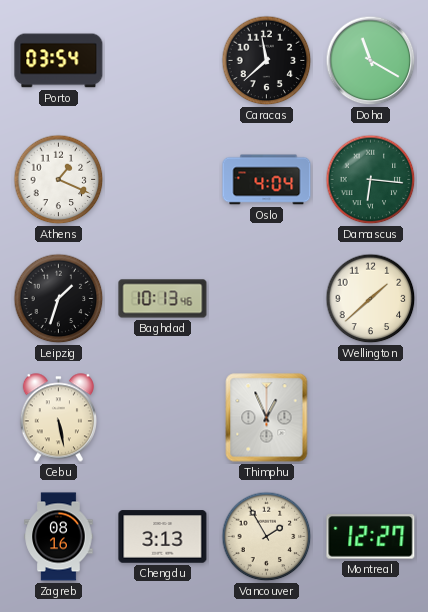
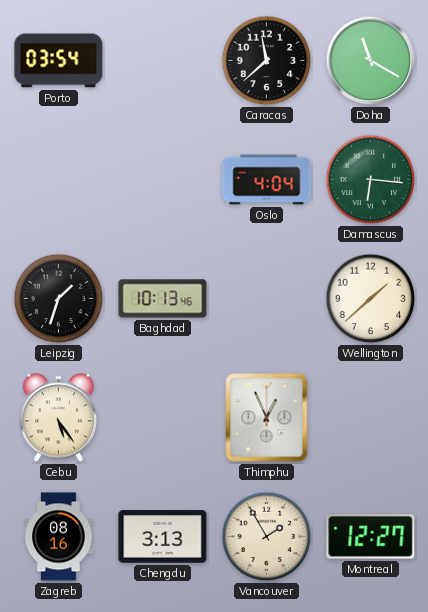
Athens: 1:19 -> none
Cebu: 5:28 -> 5:24
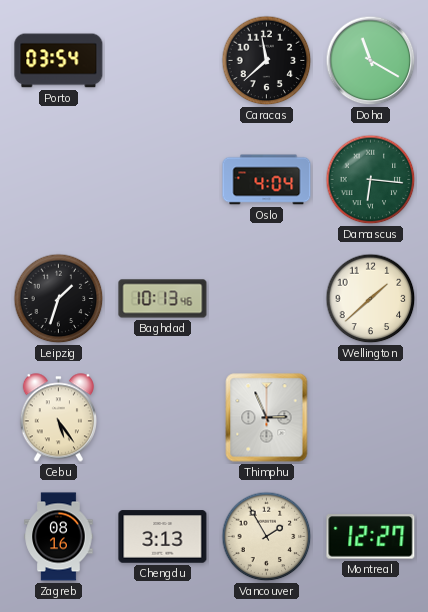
Thimphu: 12:56 -> 2:56
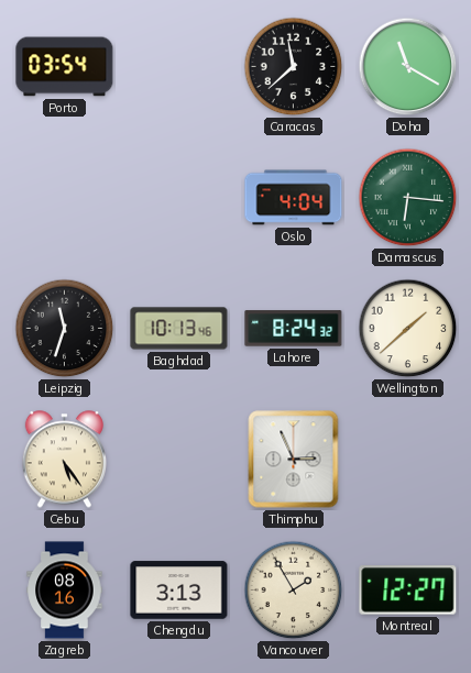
Leipzig: 1:33 -> 11:33
Lahore: none -> 8:24
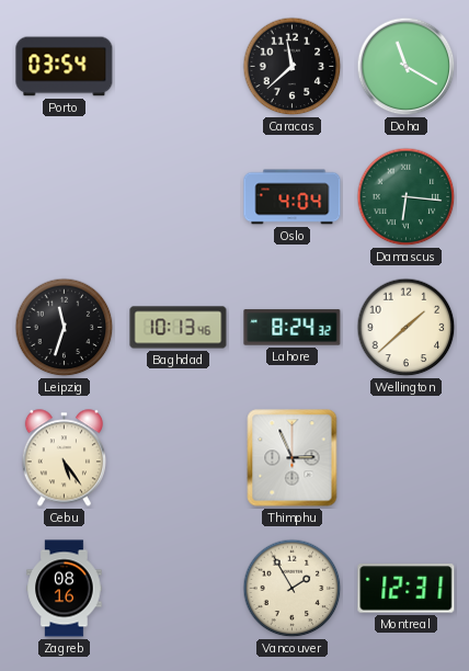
Chengdu: 3:13 -> none
Montreal: 12:27 -> 12:31
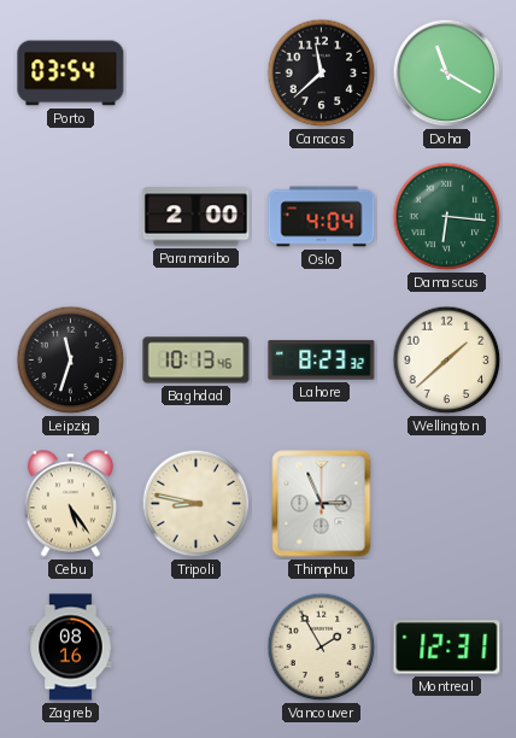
Paramaribo: none -> 2:00
Lahore: 8:24 -> 8:23
Tripoli: none -> 8:47
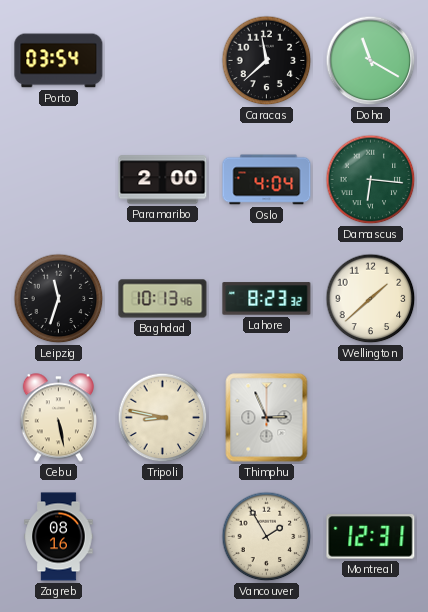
Cebu: 5:24 -> 5:28
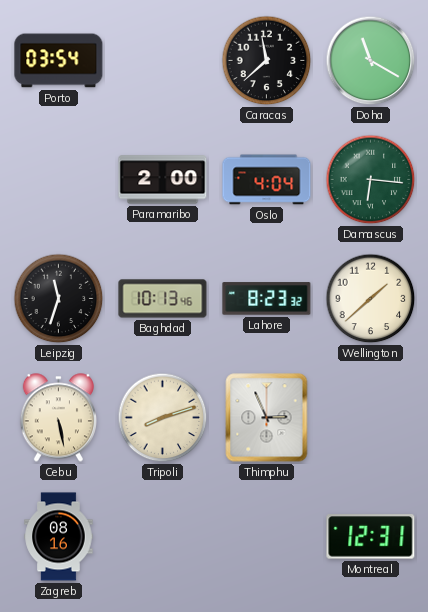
Tripoli: 8:47 -> 8:12
Vancouver: 1:55 -> none
